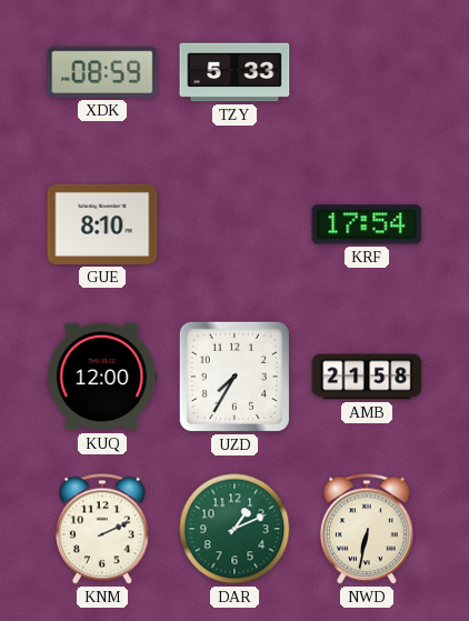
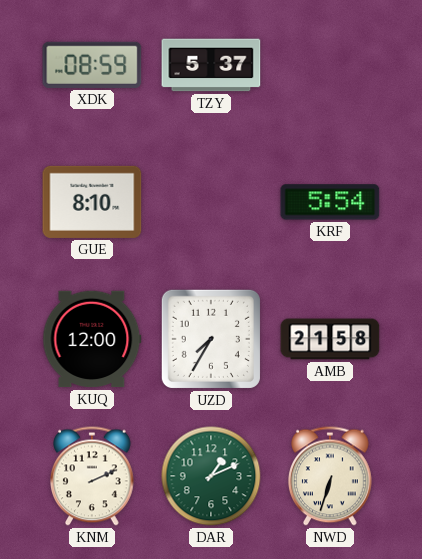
TZY: 5:33 -> 5:37
KRF: 17:54 -> 5:54
NWD: 6:32 -> 6:33
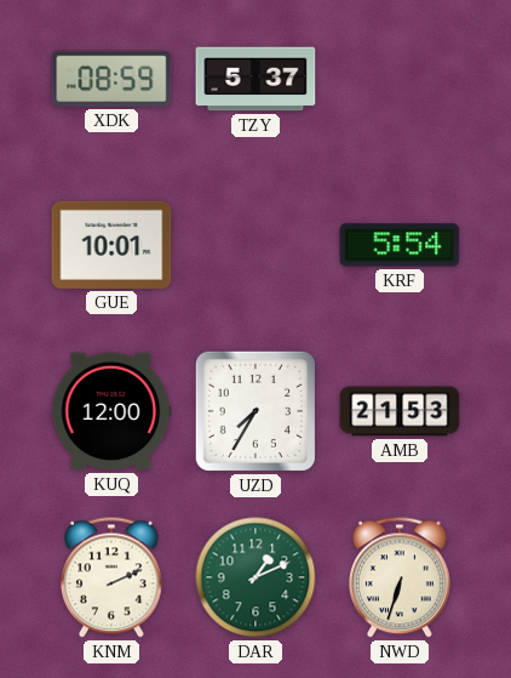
GUE: 8:10 -> 10:01
AMB: 21:58 -> 21:53
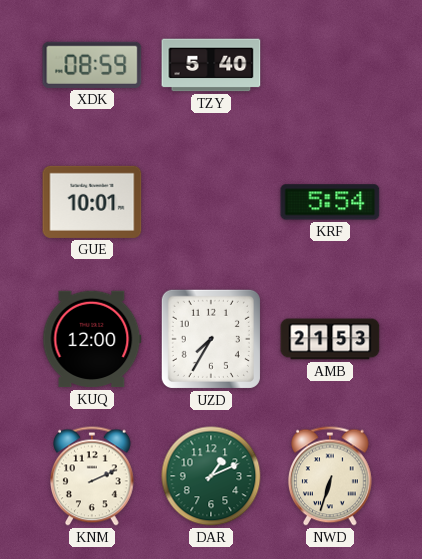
TZY: 5:37 -> 5:40
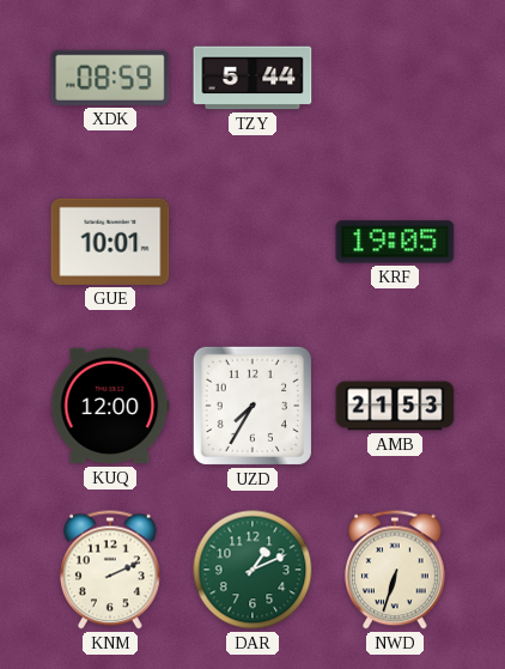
TZY: 5:40 -> 5:44
KRF: 5:54 -> 19:05
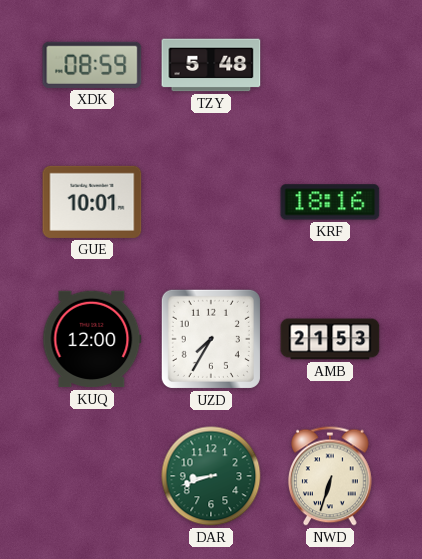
TZY: 5:44 -> 5:48
KRF: 19:05 -> 18:16
KNM: 2:11 -> none
DAR: 1:11 -> 8:42
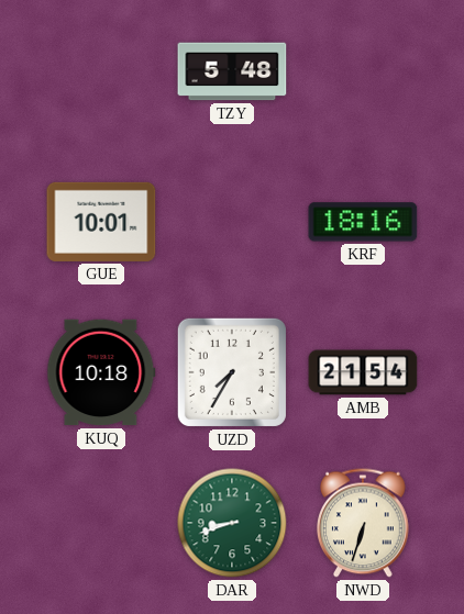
XDK: 08:59 -> none
KUQ: 12:00 -> 10:18
AMB: 21:53 -> 21:54
